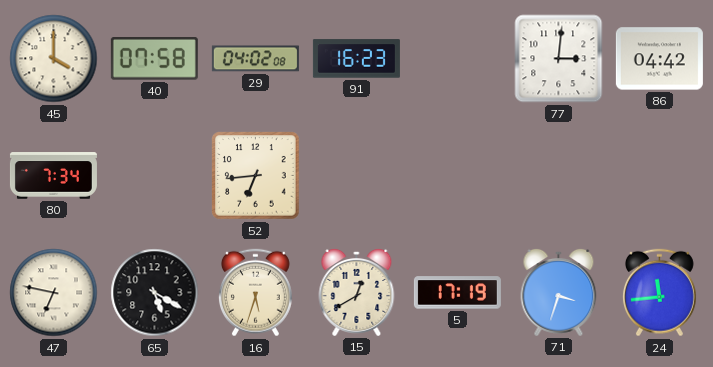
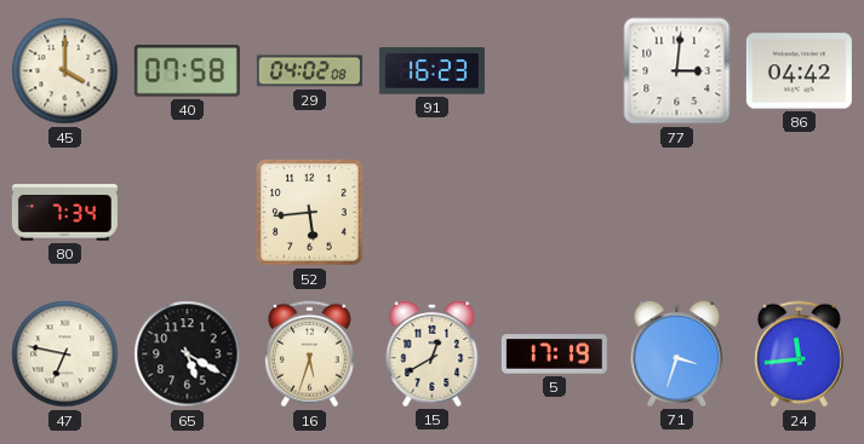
52: 6:44 -> 5:44
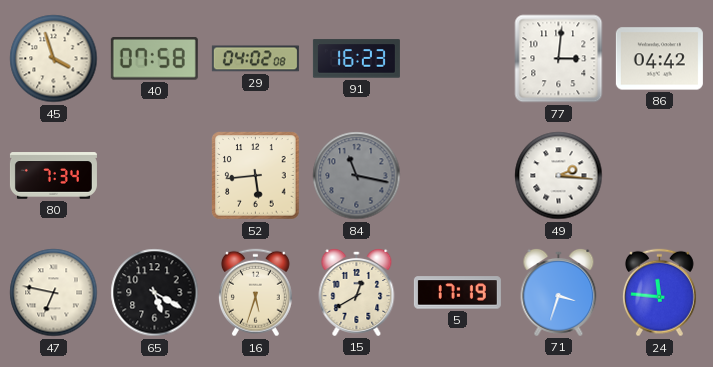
45: 4:00 -> 3:57
84: none -> 11:17
49: none -> 2:16
24: 11:44 -> 11:46
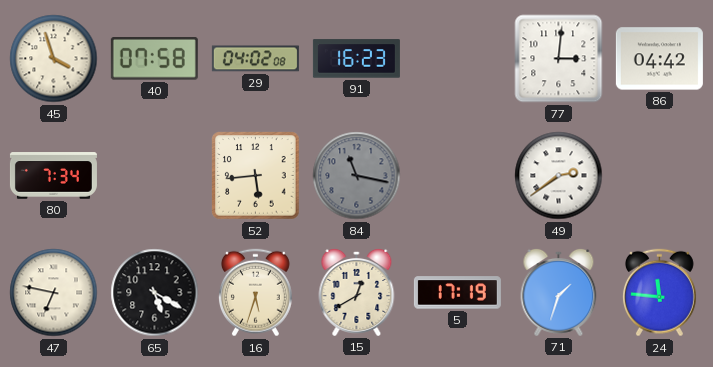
49: 2:16 -> 2:39
71: 3:33 -> 1:33
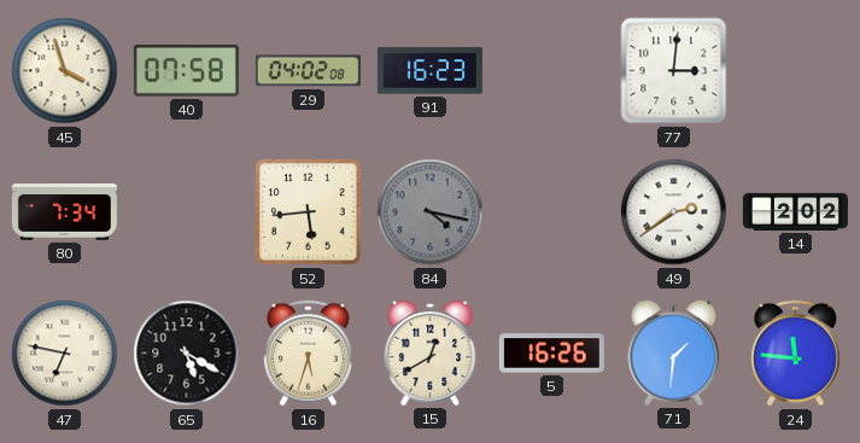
86: 04:42 -> none
84: 11:17 -> 4:17
14: none -> 2:02
5: 17:19 -> 16:26
71: 1:33 -> 1:31
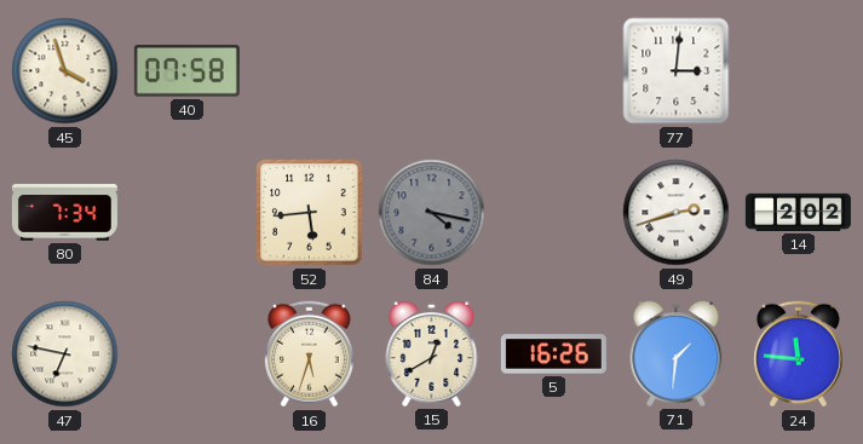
29: 04:02 -> none
91: 16:23 -> none
49: 2:39 -> 2:42
65: 5:20 -> none
